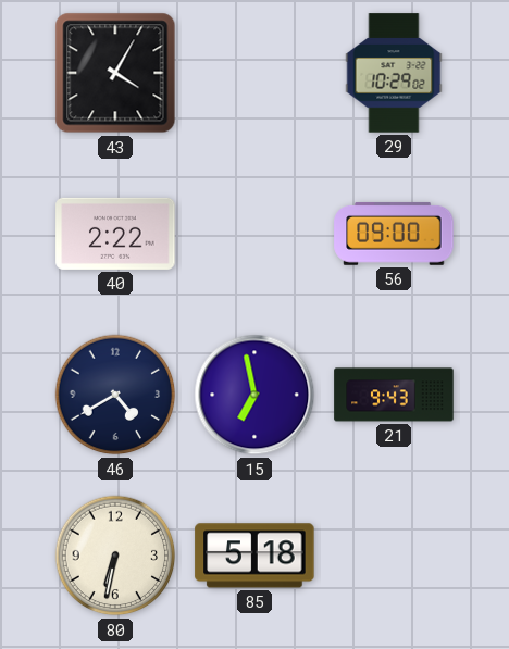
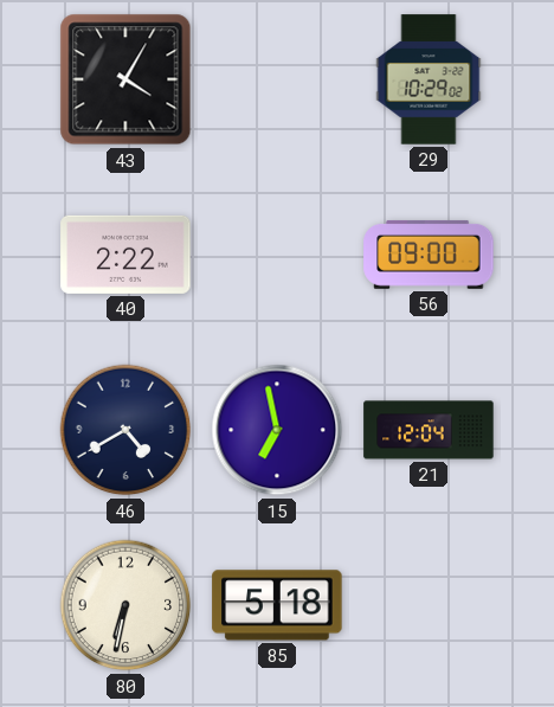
21: 9:43 -> 12:04
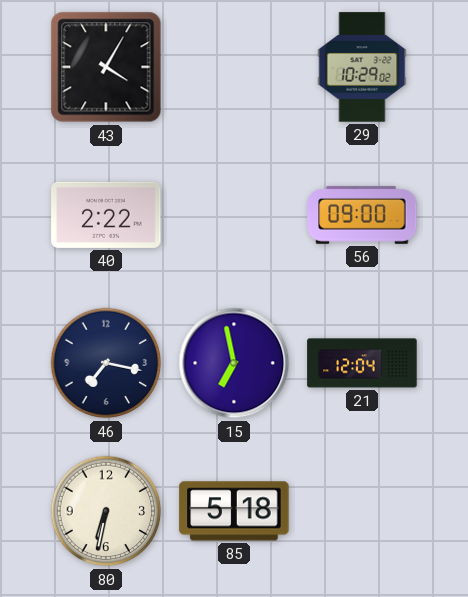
46: 4:40 -> 7:17
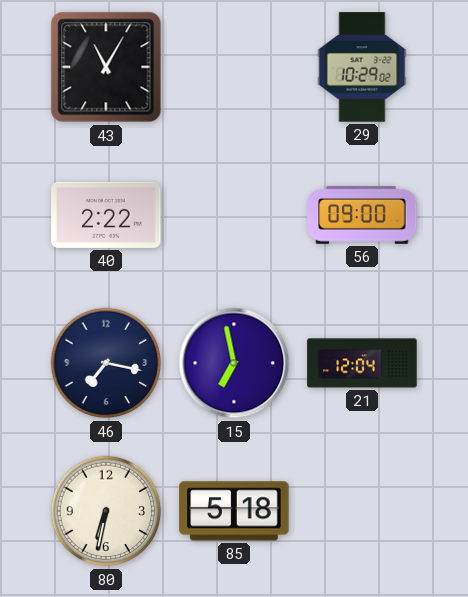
43: 4:05 -> 11:05
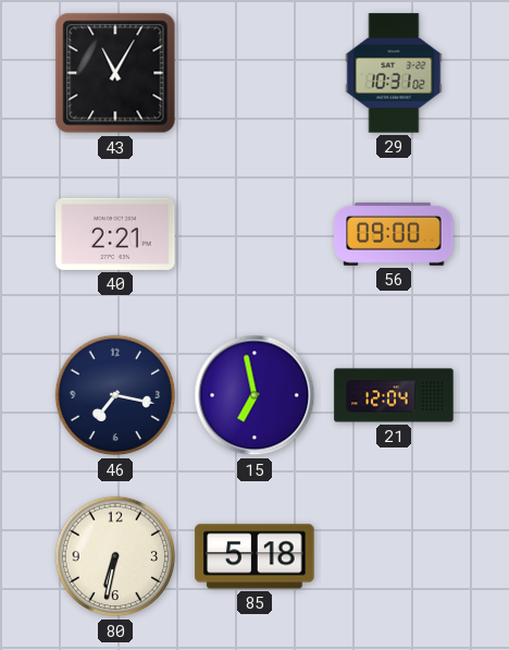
29: 10:29 -> 10:31
40: 2:22 -> 2:21
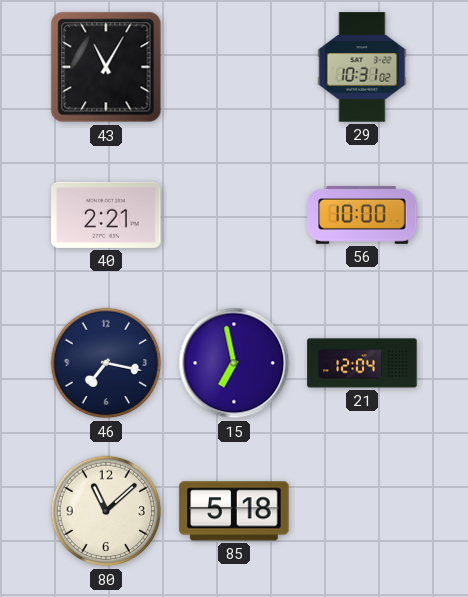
56: 09:00 -> 10:00
80: 6:32 -> 11:08
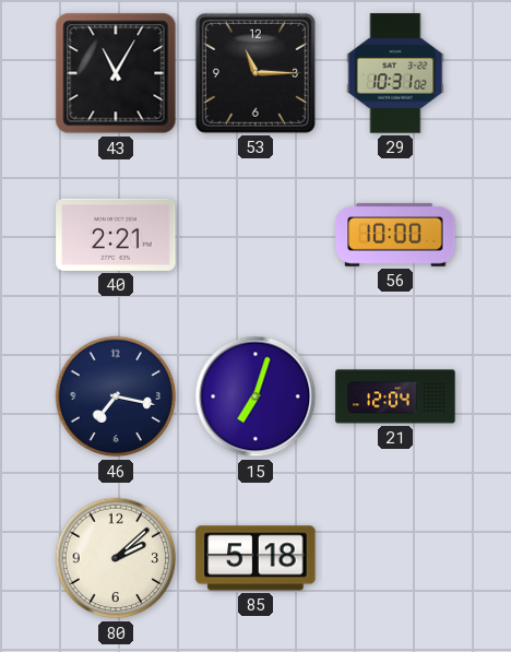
53: none -> 11:15
15: 6:58 -> 7:03
80: 11:08 -> 2:08
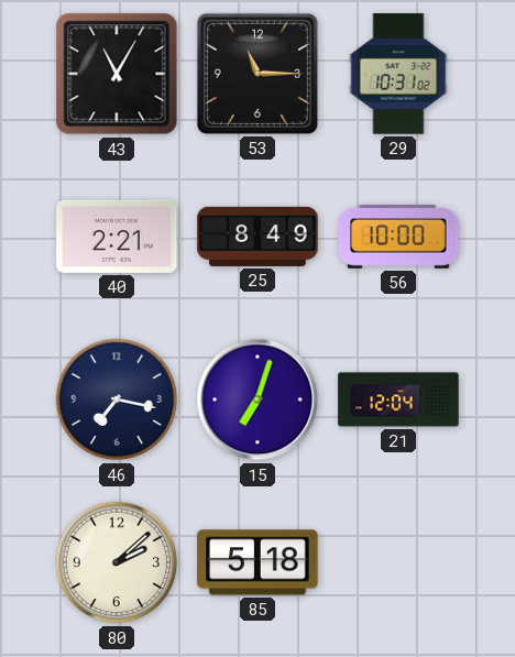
25: none -> 8:49
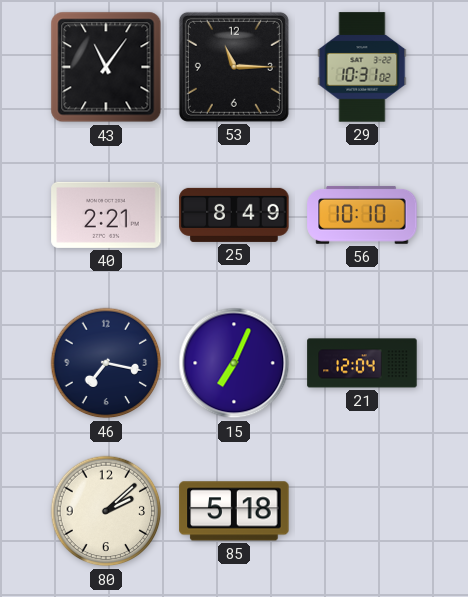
43: 11:05 -> 11:06
56: 10:00 -> 10:10
15: 7:03 -> 7:04
